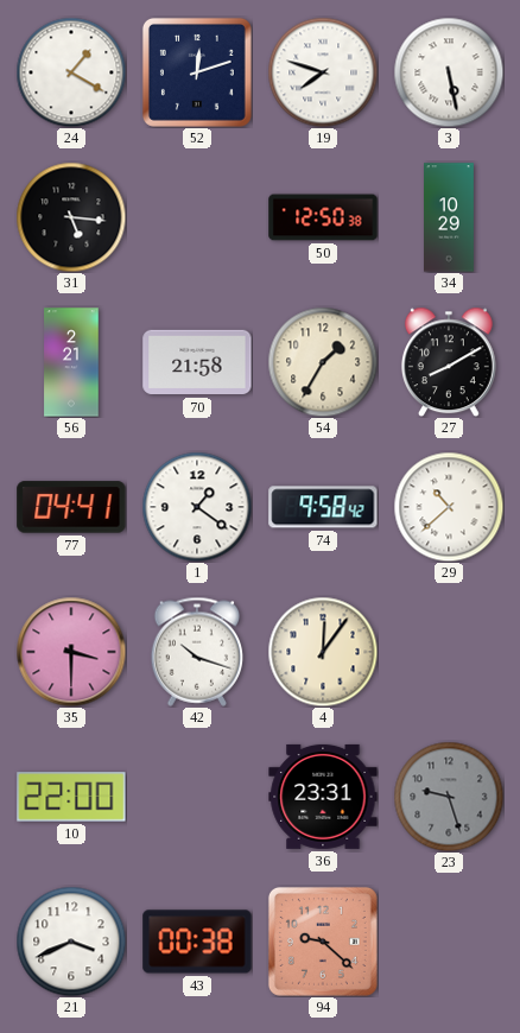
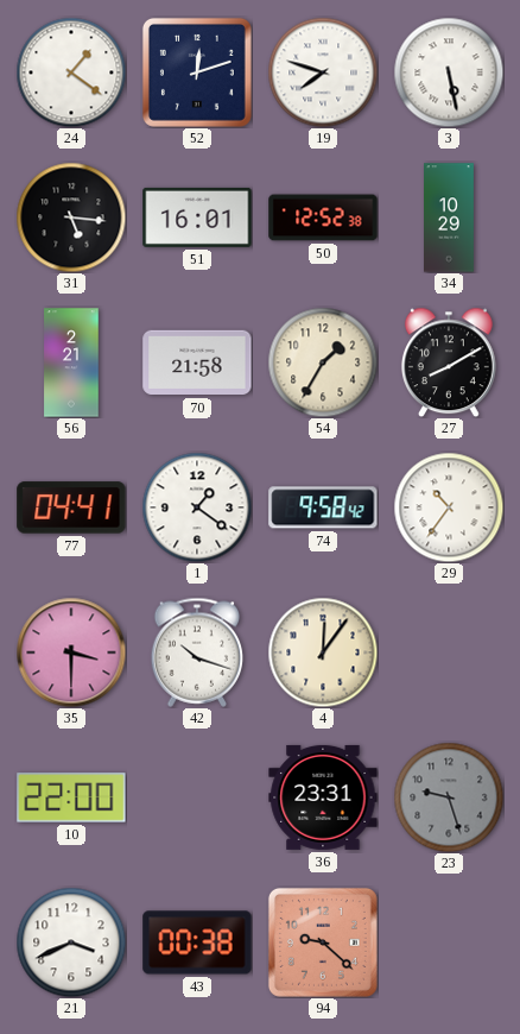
24: 1:20 -> 1:21
51: none -> 16:01
50: 12:50 -> 12:52
29: 10:38 -> 10:36
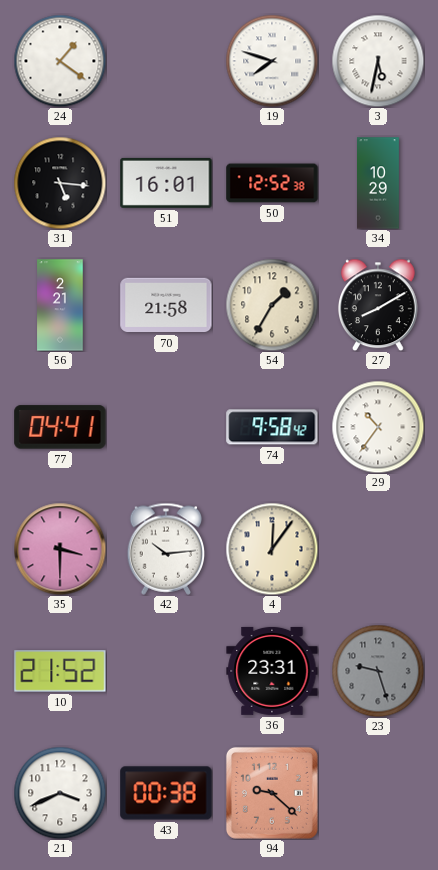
52: 12:12 -> none
3: 5:28 -> 5:32
1: 1:21 -> none
42: 10:18 -> 10:14
10: 22:00 -> 21:52
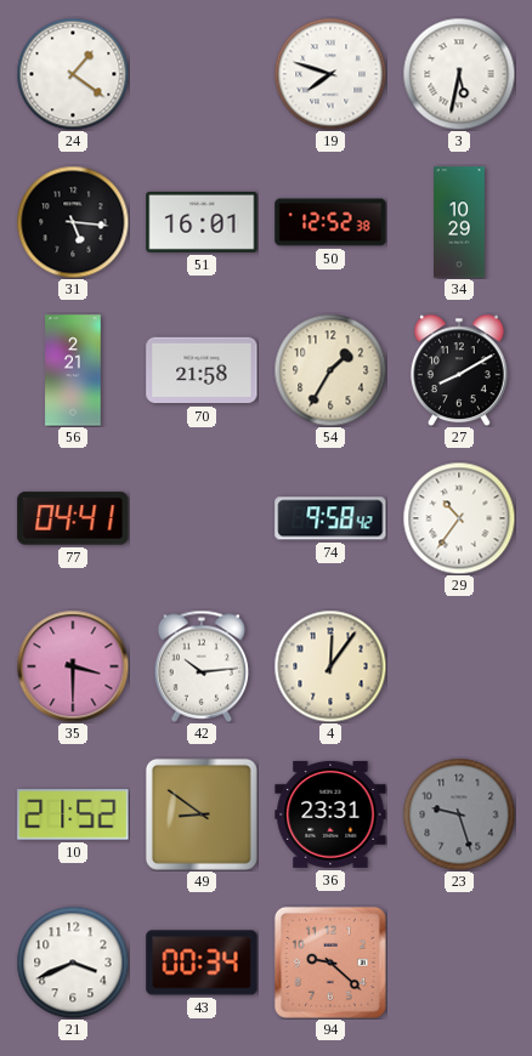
49: none -> 8:51
43: 00:38 -> 00:34
